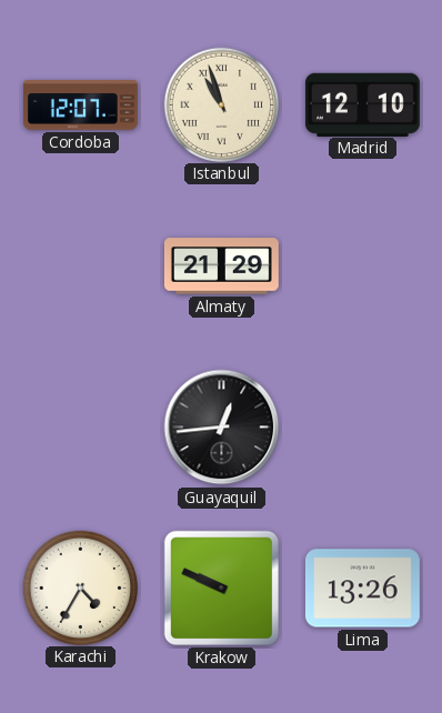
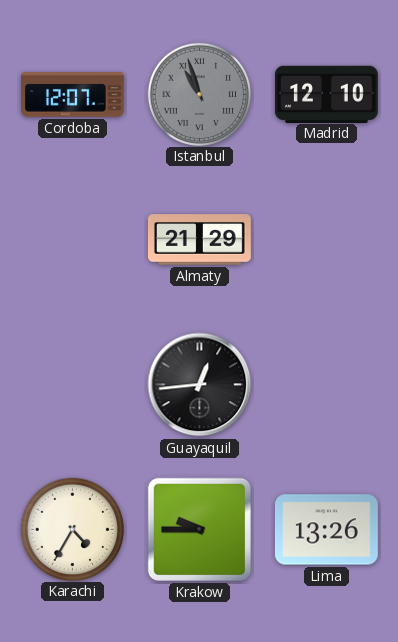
Istanbul dial: cream -> grey
Krakow: 9:49 -> 9:45
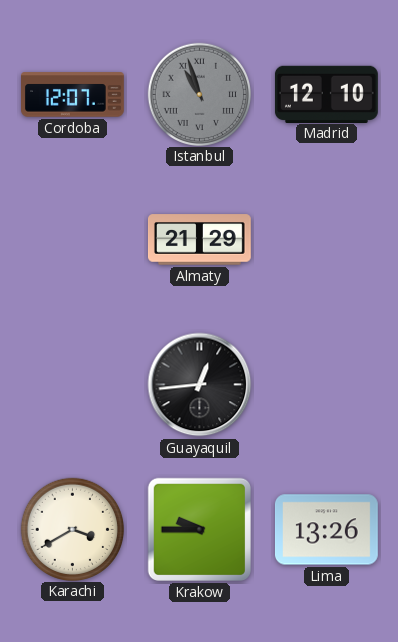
Karachi: 4:35 -> 3:40
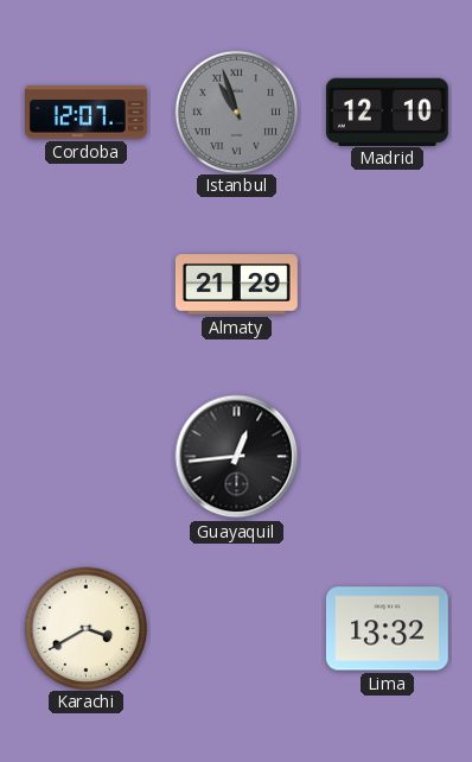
Krakow: 9:45 -> none
Lima: 13:26 -> 13:32
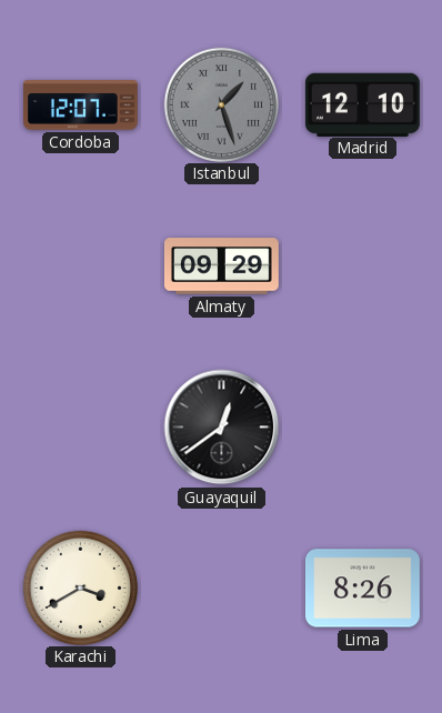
Istanbul: 10:57 -> 1:27
Almaty: 21:29 -> 09:29
Guayaquil: 12:44 -> 12:39
Lima: 13:32 -> 8:26
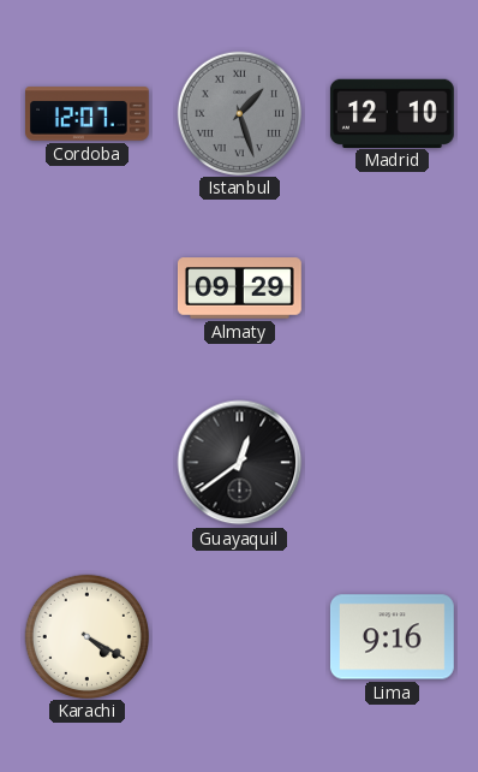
Karachi: 3:40 -> 4:20
Lima: 8:26 -> 9:16
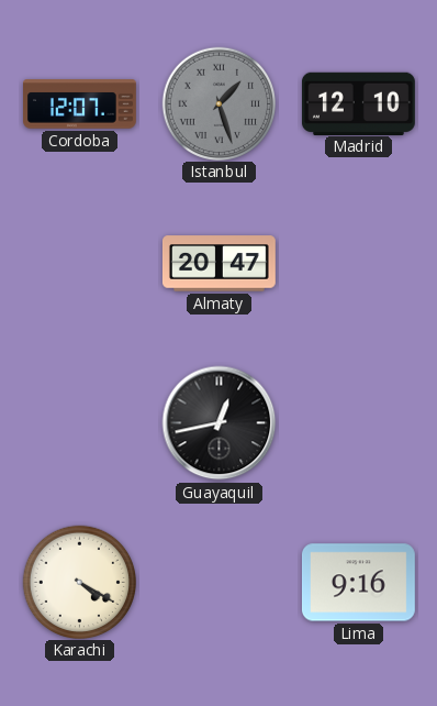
Almaty: 09:29 -> 20:47
Guayaquil: 12:39 -> 12:43
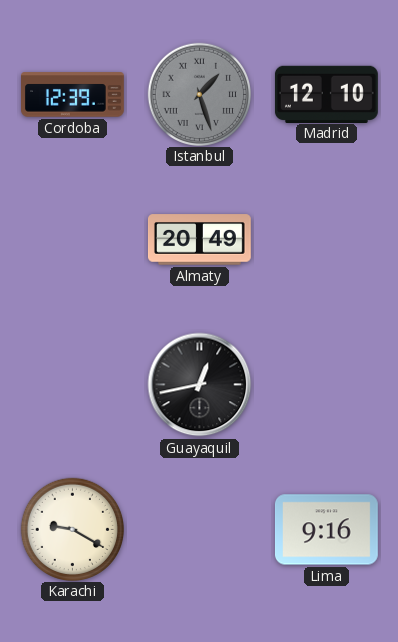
Cordoba: 12:07 -> 12:39
Almaty: 20:47 -> 20:49
Karachi: 4:20 -> 9:20
